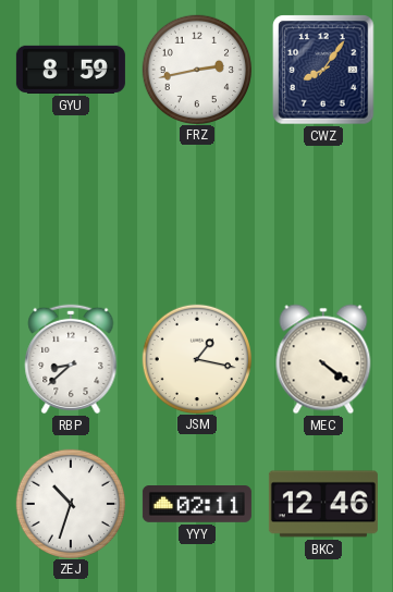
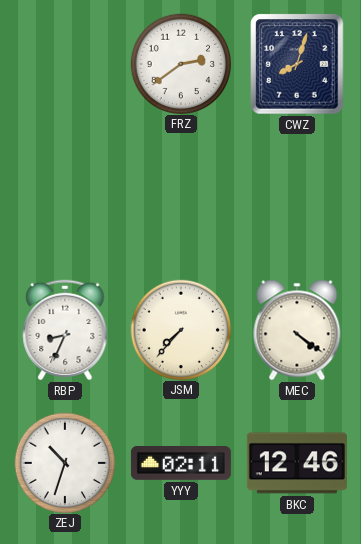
GYU: 8:59 -> none
FRZ: 2:43 -> 2:39
CWZ: 8:06 -> 8:03
RBP: 8:38 -> 8:34
JSM: 1:17 -> 7:37
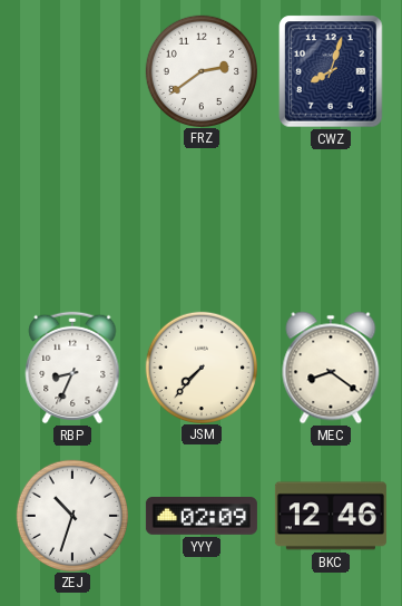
MEC: 4:21 -> 8:21
YYY: 02:11 -> 02:09
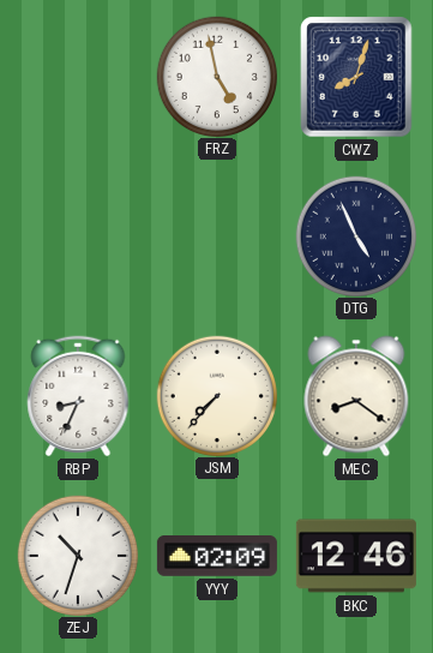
FRZ: 2:39 -> 4:58
DTG: none -> 4:56
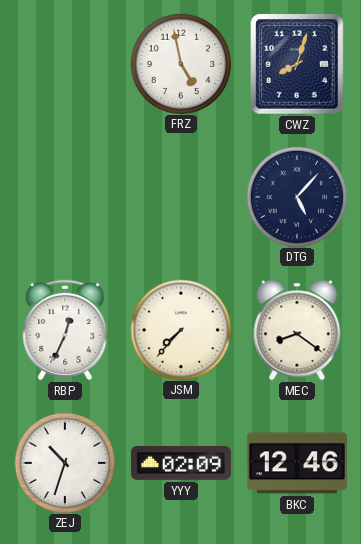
DTG: 4:56 -> 5:07
RBP: 8:34 -> 12:34
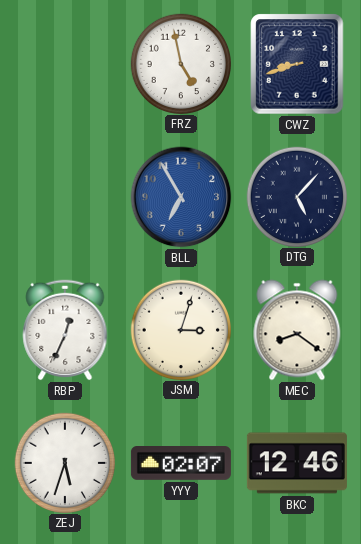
CWZ: 8:03 -> 8:42
BLL: none -> 6:55
JSM: 7:37 -> 3:03
ZEJ: 10:33 -> 5:33
YYY: 02:09 -> 02:07
